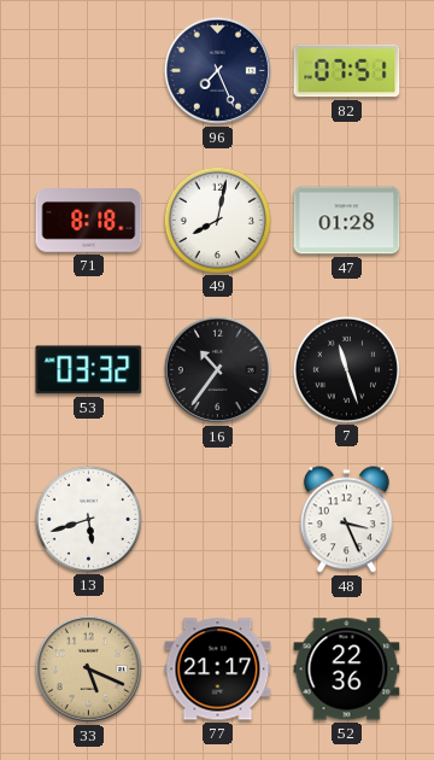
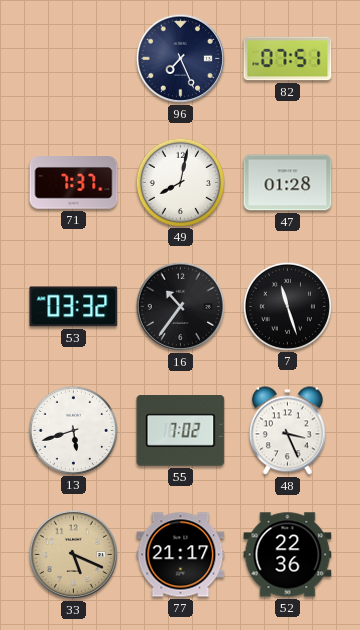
71: 8:18 -> 7:37
55: none -> 7:02
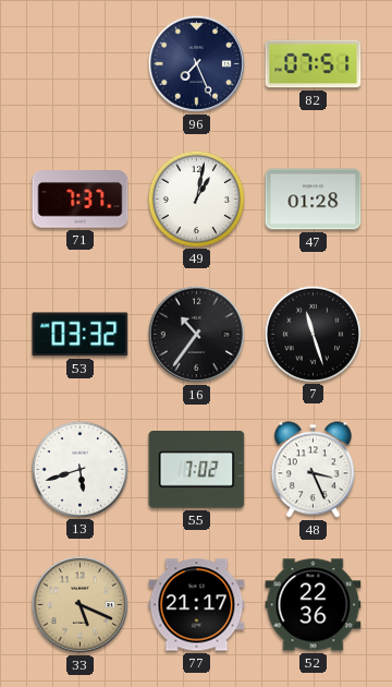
49: 8:02 -> 1:02
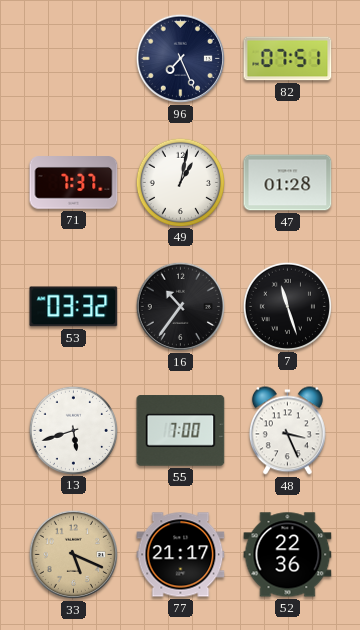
55: 7:02 -> 7:00
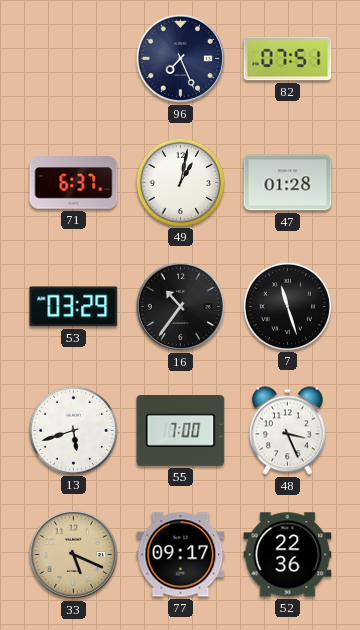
71: 7:37 -> 6:37
53: 03:32 -> 03:29
77: 21:17 -> 09:17
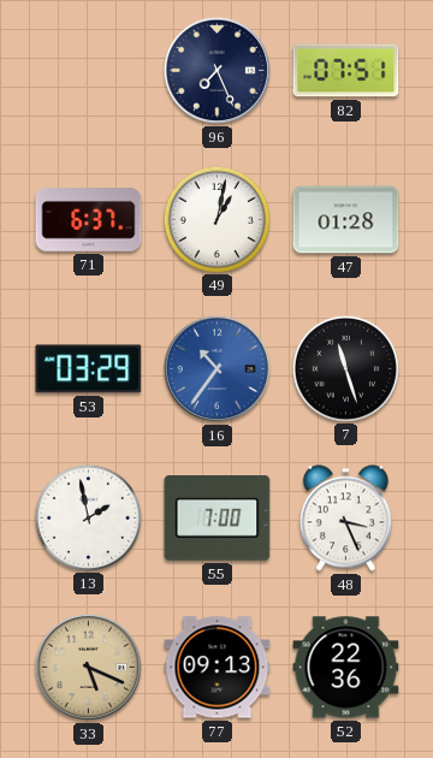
16 dial: black -> blue
13: 5:42 -> 1:58
77: 09:17 -> 09:13
